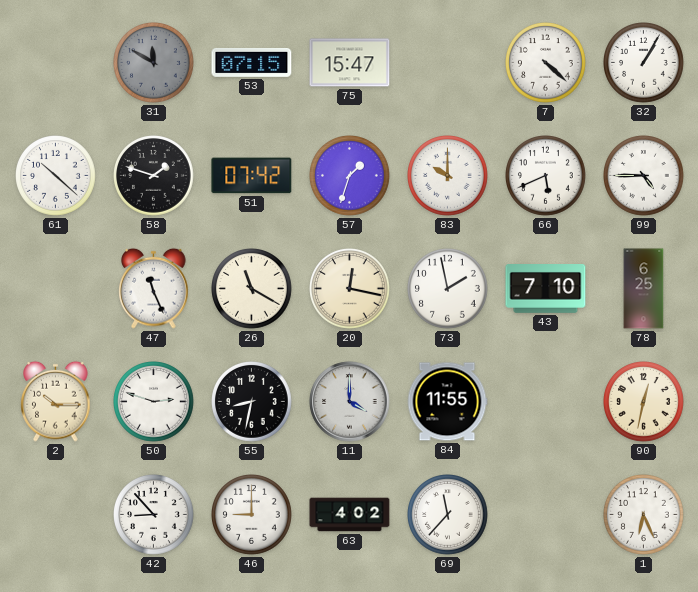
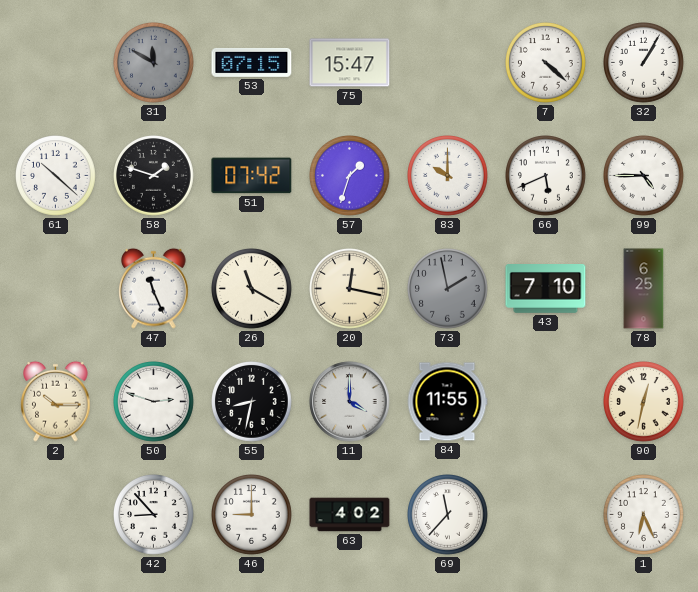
73 dial: white -> grey
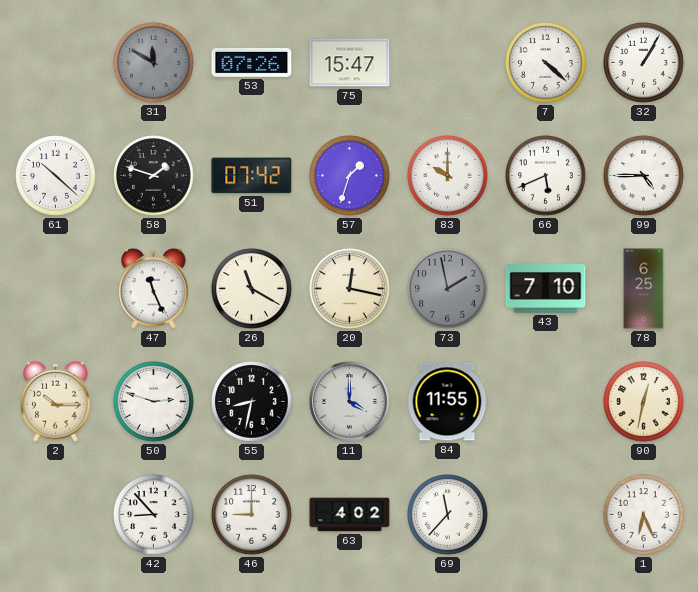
53: 07:15 -> 07:26
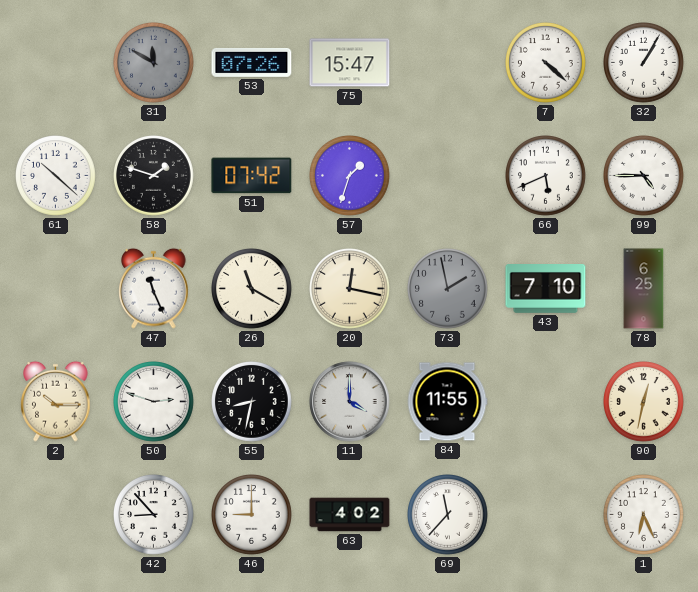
83: 10:00 -> none
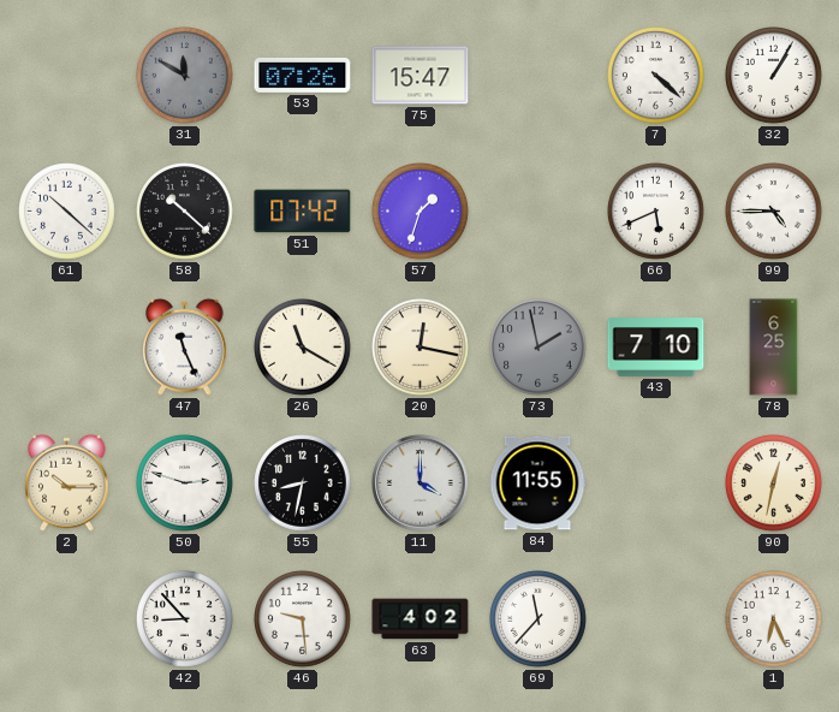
58: 1:48 -> 10:22
46: 9:00 -> 9:29
